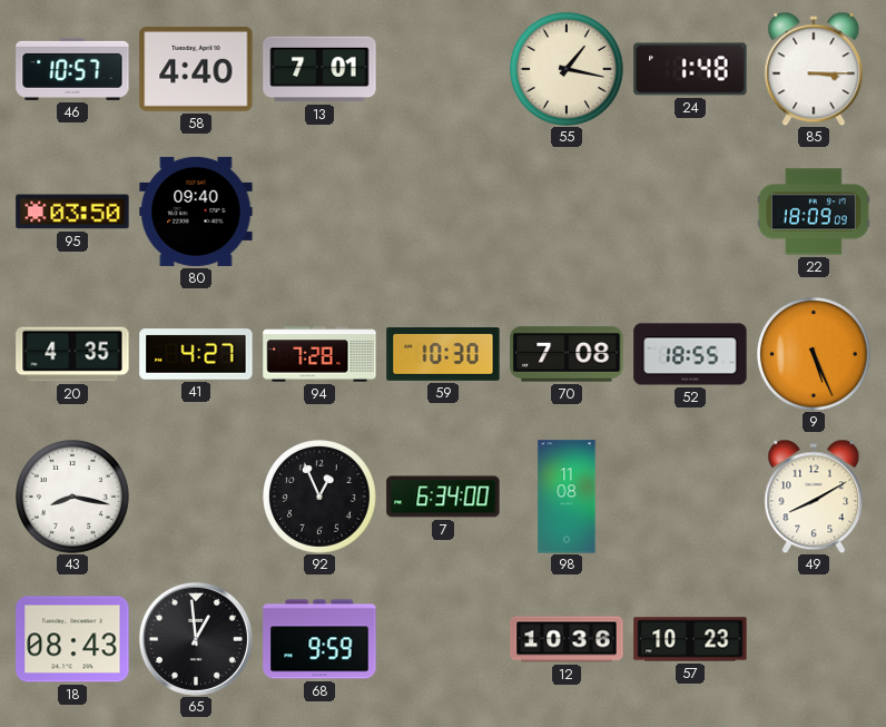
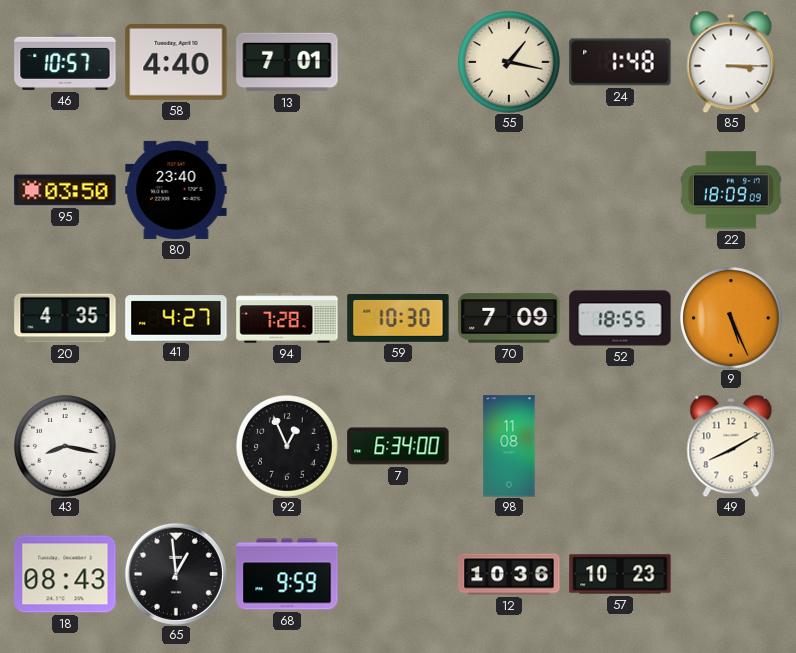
80: 09:40 -> 23:40
70: 7:08 -> 7:09
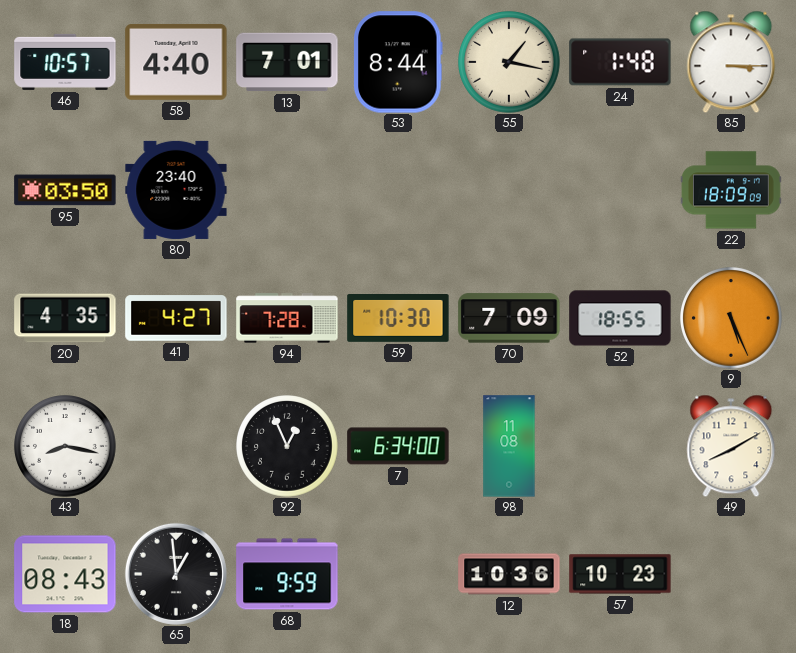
53: none -> 8:44
